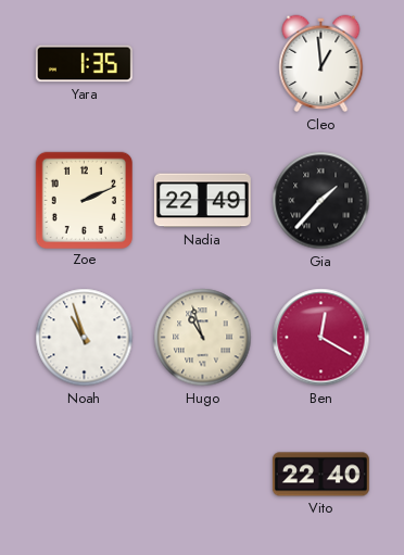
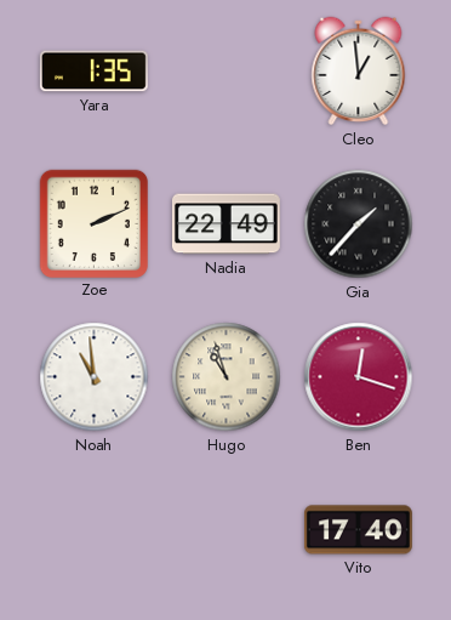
Noah: 10:57 -> 10:59
Ben: 12:20 -> 12:18
Vito: 22:40 -> 17:40
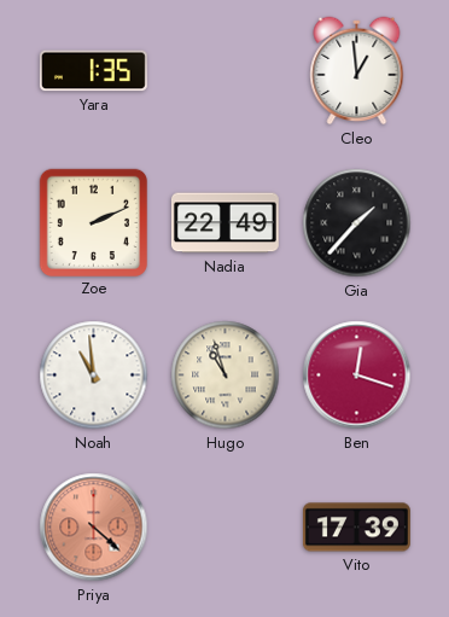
Priya: none -> 4:22
Vito: 17:40 -> 17:39
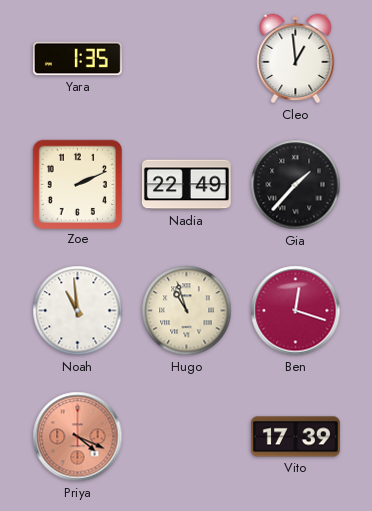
Priya: 4:22 -> 4:19
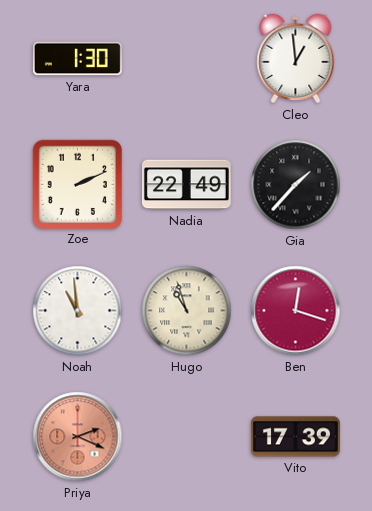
Yara: 1:35 -> 1:30
Priya: 4:19 -> 2:19
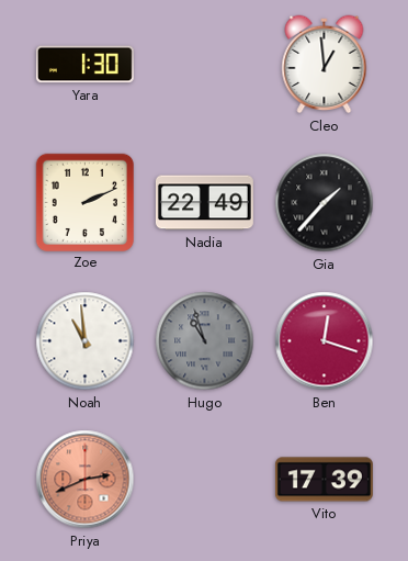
Hugo dial: cream -> grey
Priya: 2:19 -> 2:41
